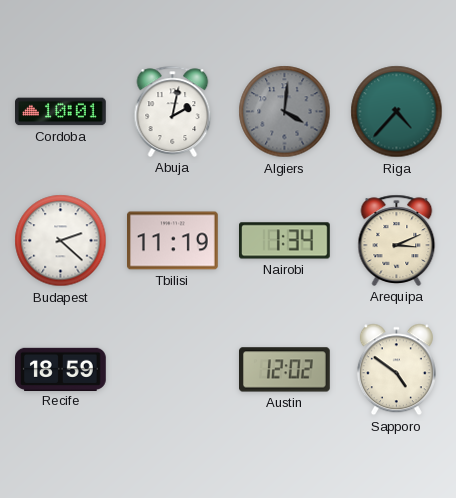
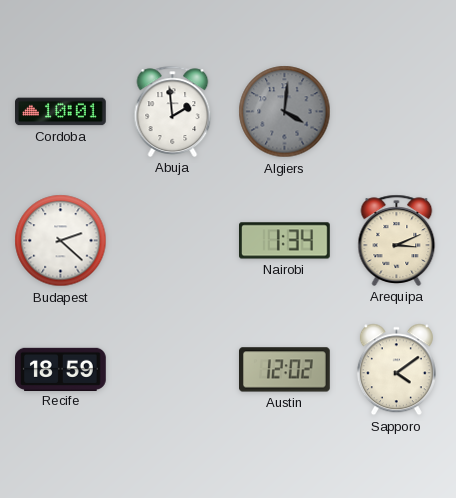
Abuja: 2:02 -> 1:59
Riga: 4:37 -> none
Tbilisi: 11:19 -> none
Sapporo: 4:51 -> 4:09
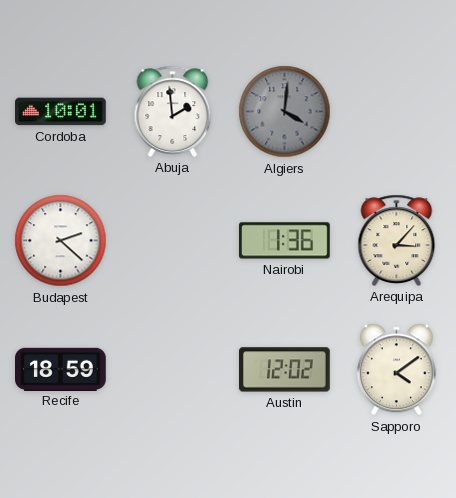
Nairobi: 1:34 -> 1:36
Arequipa: 3:11 -> 3:07
